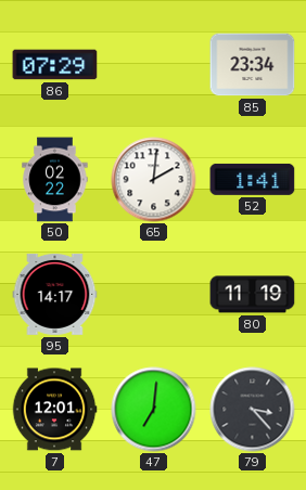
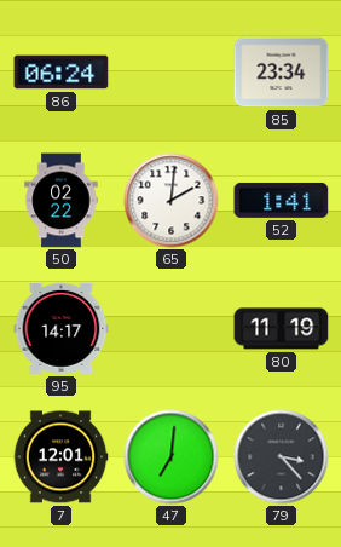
86: 07:29 -> 06:24
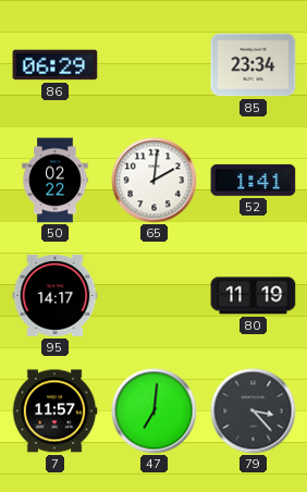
86: 06:24 -> 06:29
7: 12:01 -> 11:57
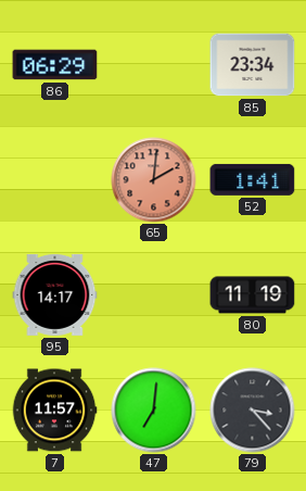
50: 02:22 -> none
65 dial: white -> salmon
